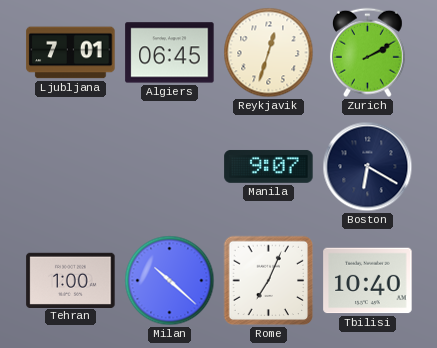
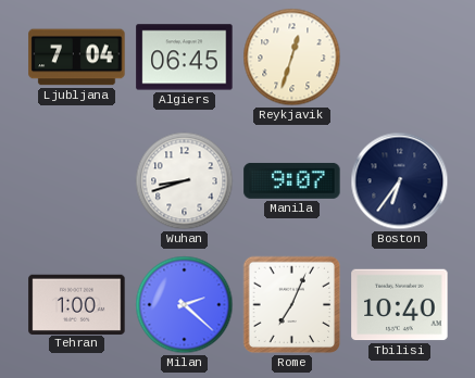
Ljubljana: 7:01 -> 7:04
Zurich: 2:10 -> none
Wuhan: none -> 8:42
Boston: 6:20 -> 6:36
Milan: 10:22 -> 2:22
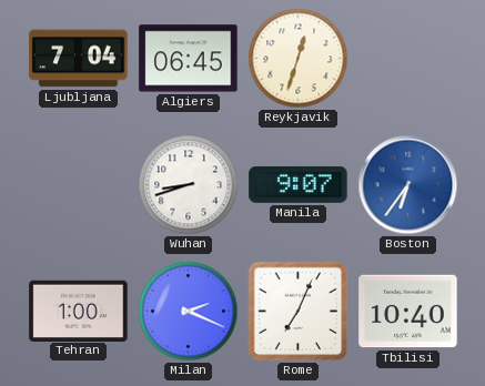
Boston dial: navy -> blue
Milan: 2:22 -> 2:19
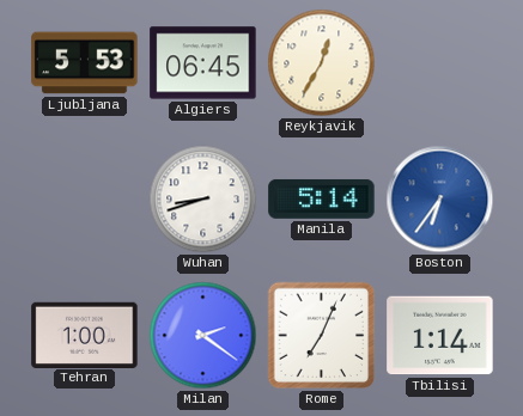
Ljubljana: 7:04 -> 5:53
Reykjavik: 12:33 -> 12:35
Manila: 9:07 -> 5:14
Milan: 2:19 -> 2:21
Tbilisi: 10:40 -> 1:14
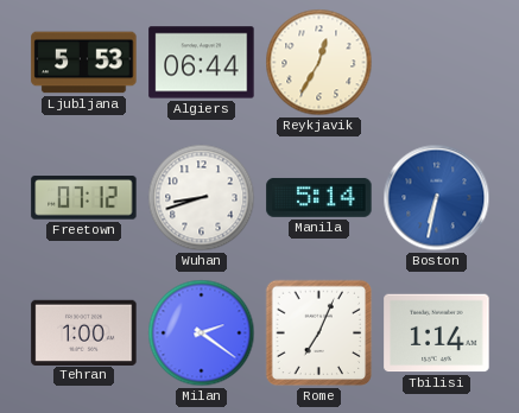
Algiers: 06:45 -> 06:44
Freetown: none -> 07:12
Boston: 6:36 -> 6:32
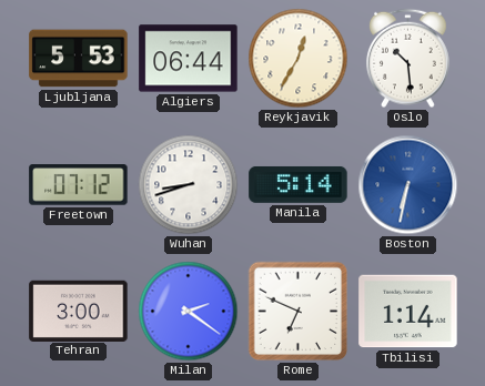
Oslo: none -> 10:29
Tehran: 1:00 -> 3:00
Rome: 7:04 -> 6:49
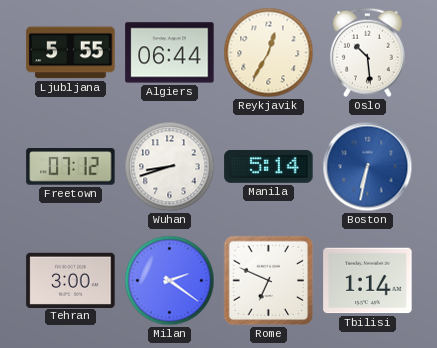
Ljubljana: 5:53 -> 5:55
